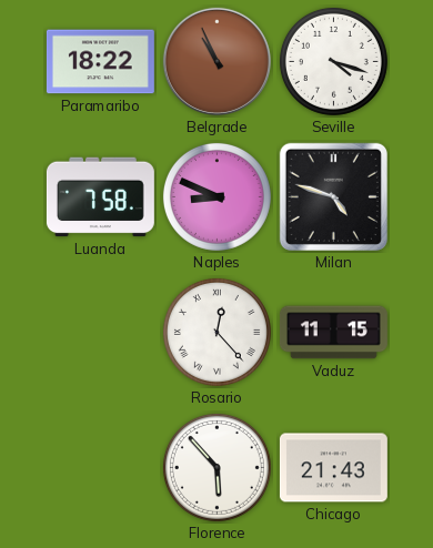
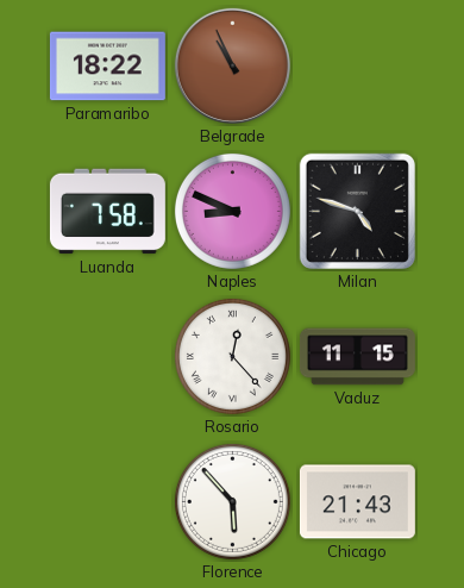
Seville: 4:18 -> none
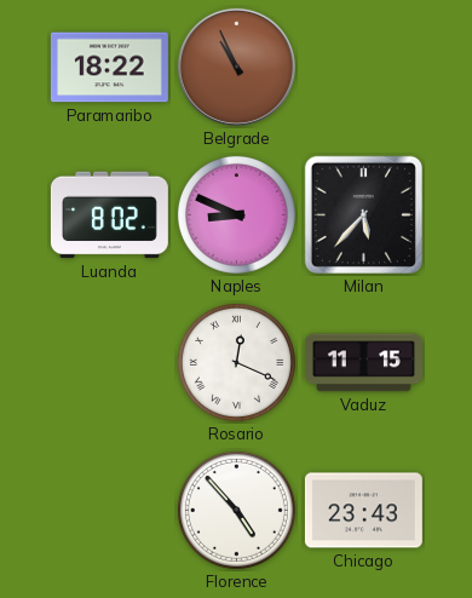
Luanda: 7:58 -> 8:02
Milan: 4:48 -> 5:37
Rosario: 12:23 -> 12:19
Florence: 5:53 -> 4:53
Chicago: 21:43 -> 23:43
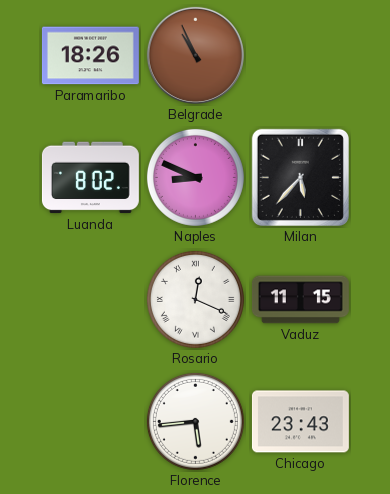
Paramaribo: 18:22 -> 18:26
Florence: 4:53 -> 5:44
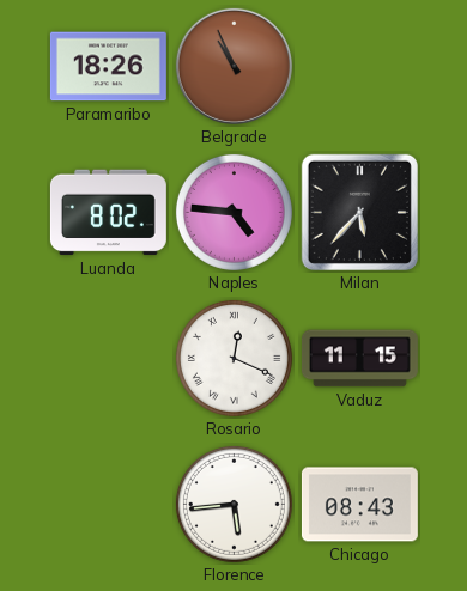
Naples: 8:49 -> 4:46
Chicago: 23:43 -> 08:43
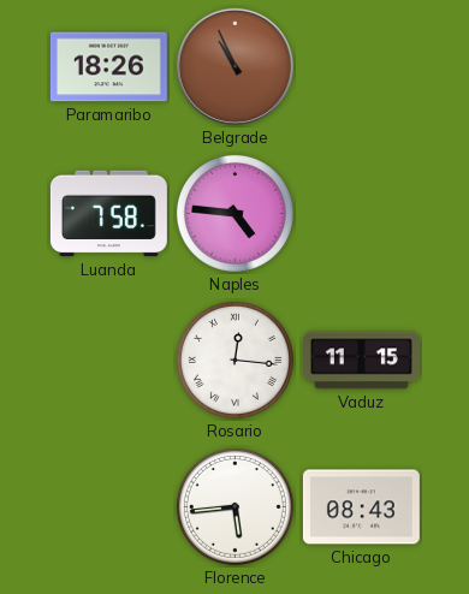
Luanda: 8:02 -> 7:58
Milan: 5:37 -> none
Rosario: 12:19 -> 12:16
